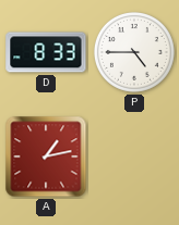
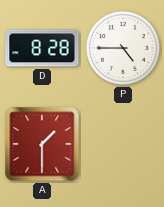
D: 8:33 -> 8:28
A: 1:13 -> 1:30
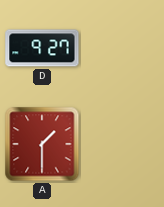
D: 8:28 -> 9:27
P: 4:45 -> none
